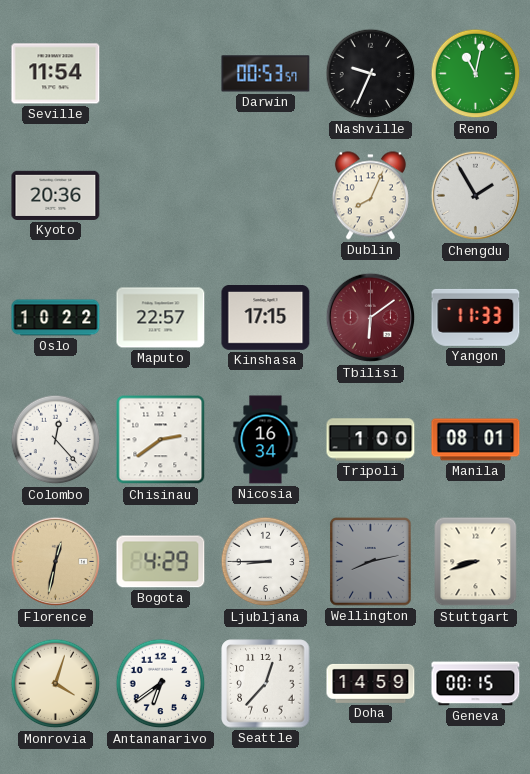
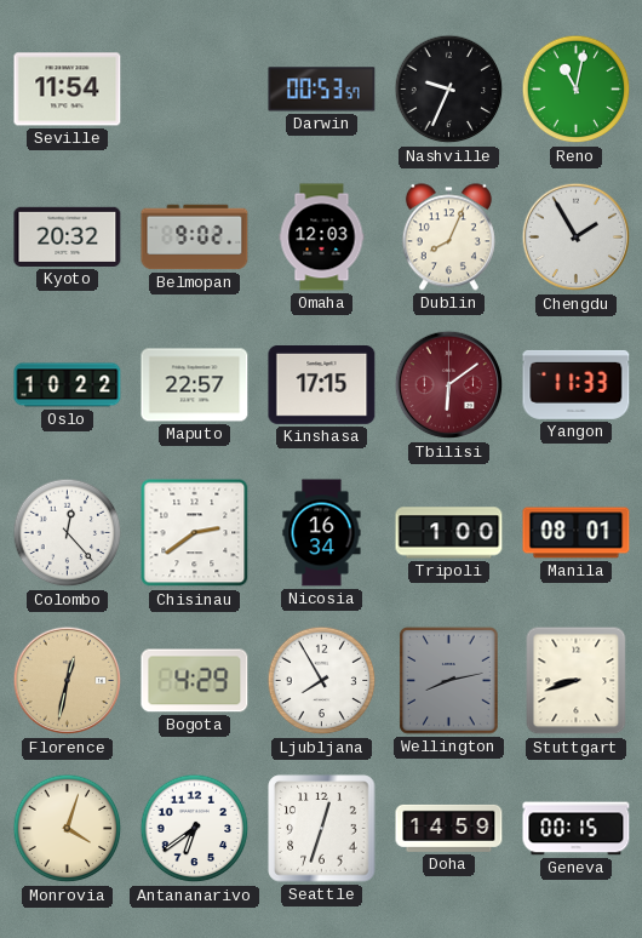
Kyoto: 20:36 -> 20:32
Belmopan: none -> 9:02
Omaha: none -> 12:03
Ljubljana: 8:45 -> 7:55
Seattle: 12:37 -> 12:33
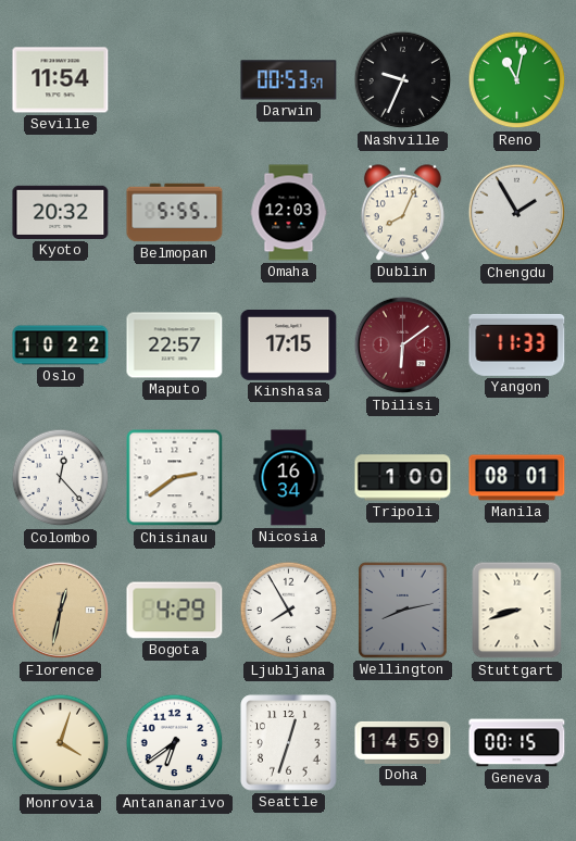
Belmopan: 9:02 -> 5:55
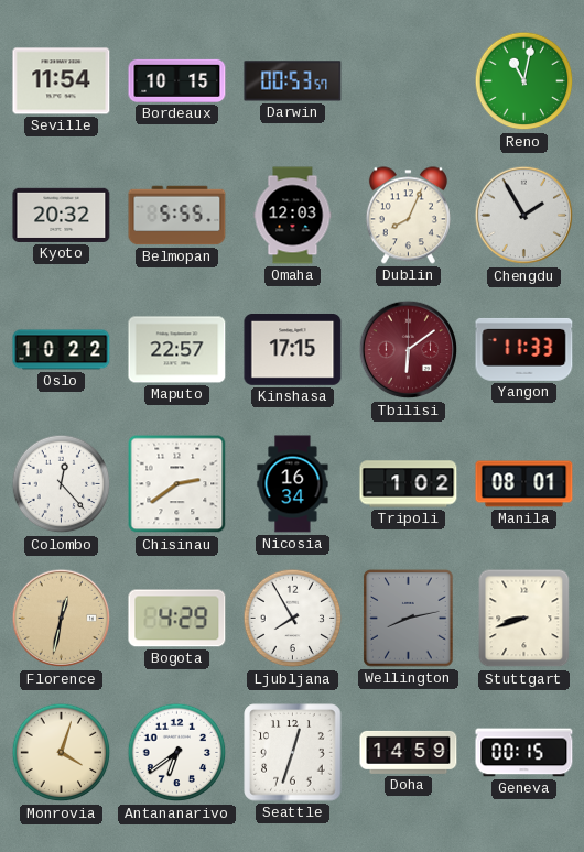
Bordeaux: none -> 10:15
Nashville: 9:34 -> none
Tripoli: 1:00 -> 1:02
